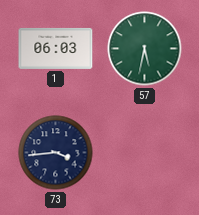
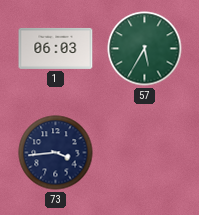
57: 5:32 -> 5:35
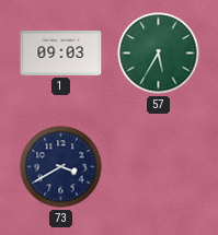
1: 06:03 -> 09:03
73: 3:44 -> 3:40
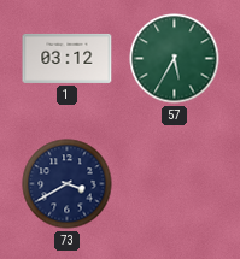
1: 09:03 -> 03:12
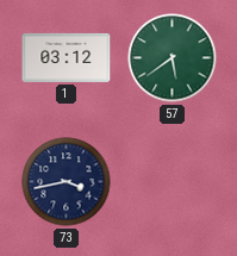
57: 5:35 -> 5:39
73: 3:40 -> 3:43
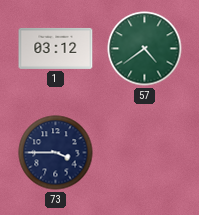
57: 5:39 -> 4:39
73: 3:43 -> 3:45
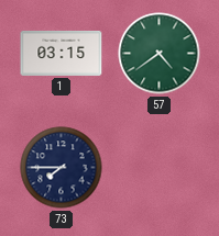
1: 03:12 -> 03:15
73: 3:45 -> 7:45
